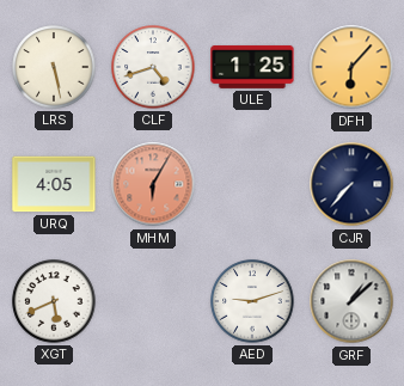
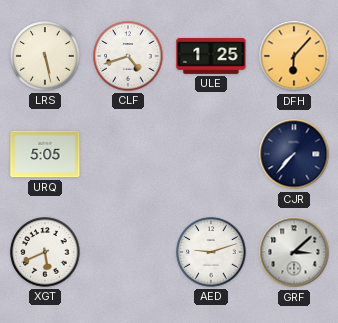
URQ: 4:05 -> 5:05
MHM: 6:05 -> none
GRF: 1:08 -> 3:08
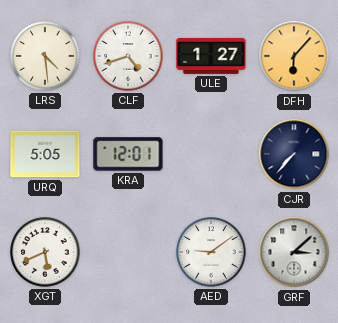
LRS: 5:28 -> 4:29
ULE: 1:25 -> 1:27
KRA: none -> 12:01
AED: 9:12 -> 9:09
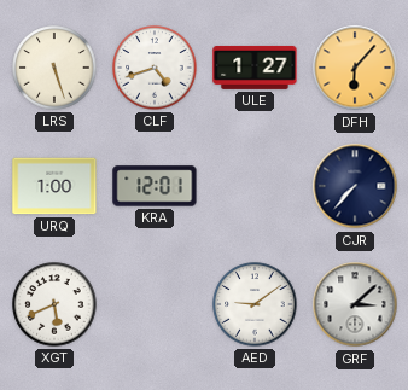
LRS: 4:29 -> 5:27
URQ: 5:05 -> 1:00
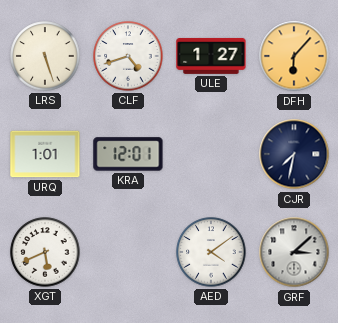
URQ: 1:00 -> 1:01
CJR: 7:37 -> 7:32
AED: 9:09 -> 4:09
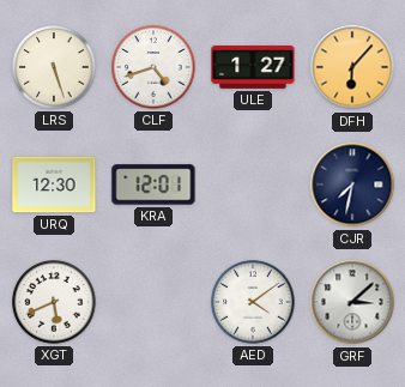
URQ: 1:01 -> 12:30
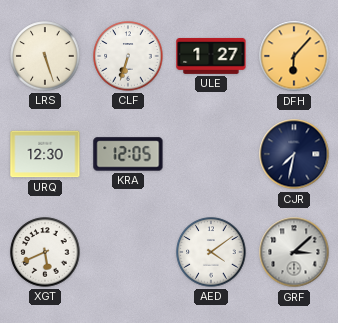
CLF: 4:42 -> 6:33
KRA: 12:01 -> 12:05
